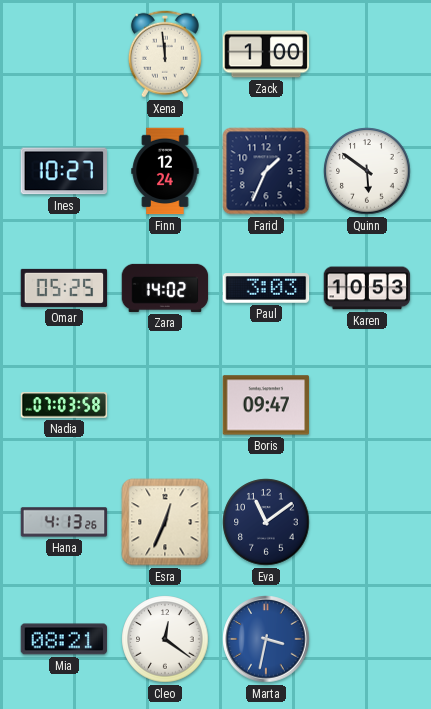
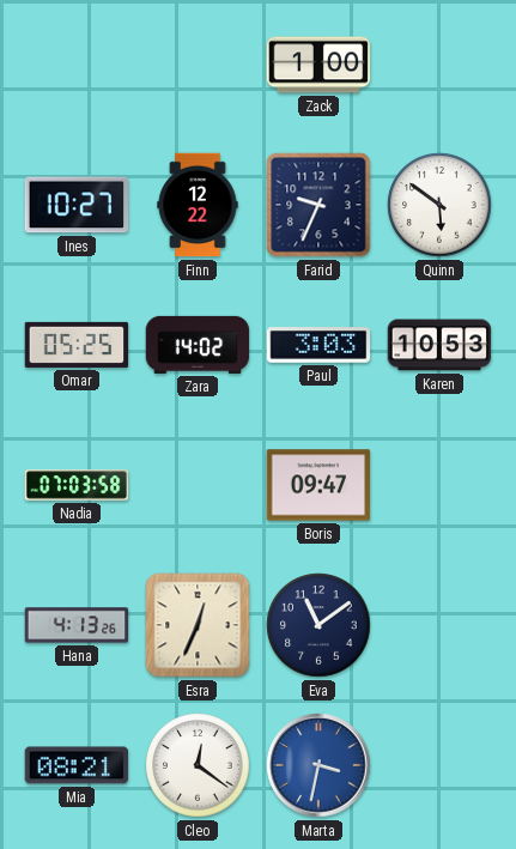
Xena: 11:59 -> none
Finn: 12:24 -> 12:22
Farid: 1:34 -> 9:34
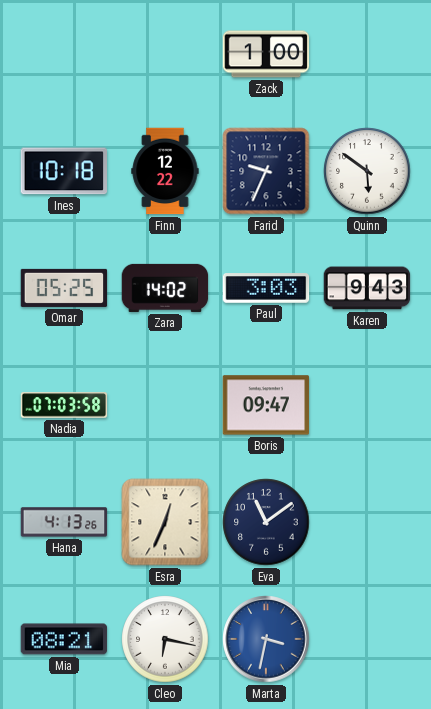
Ines: 10:27 -> 10:18
Karen: 10:53 -> 9:43
Cleo: 12:21 -> 6:17
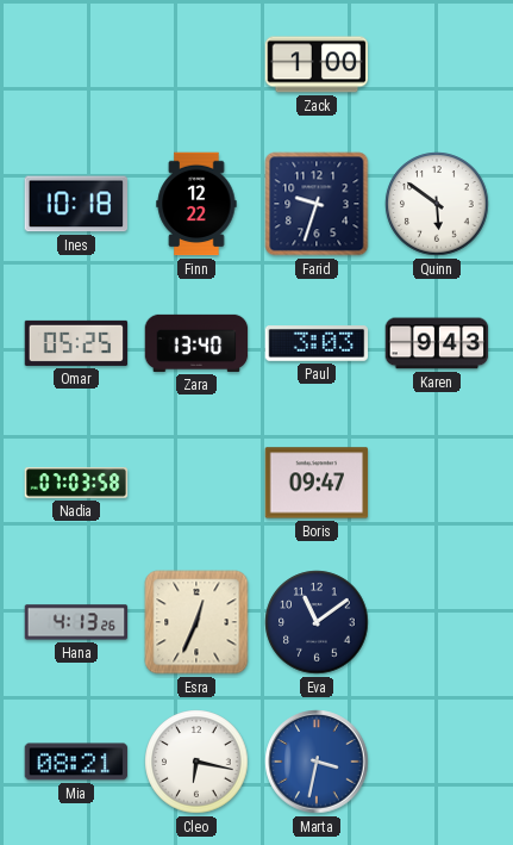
Farid: 9:34 -> 9:33
Zara: 14:02 -> 13:40
